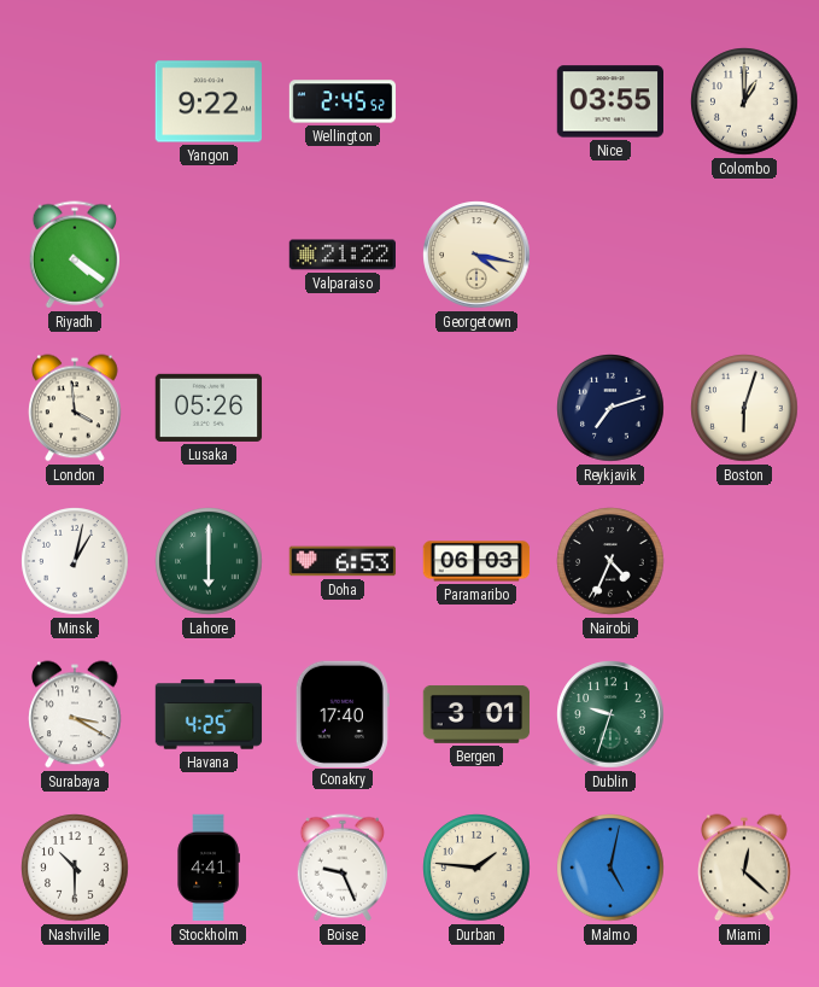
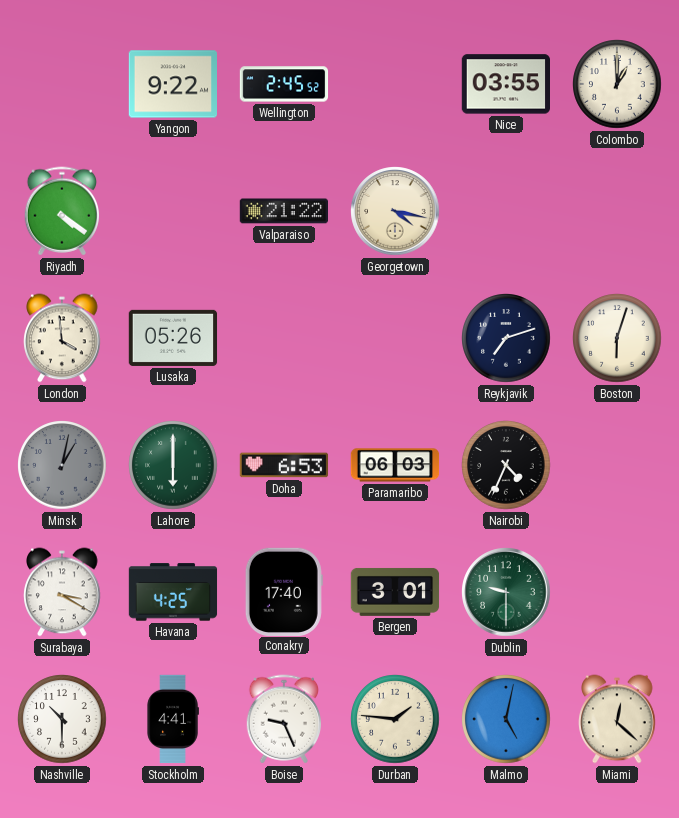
Minsk dial: white -> grey
Dublin: 9:33 -> 9:30
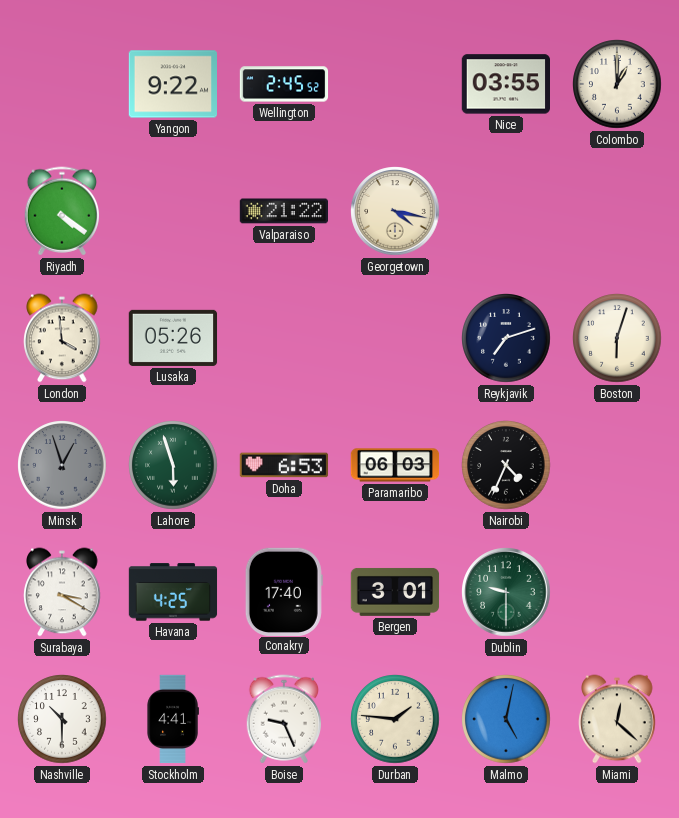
Minsk: 1:02 -> 12:57
Lahore: 6:00 -> 5:57
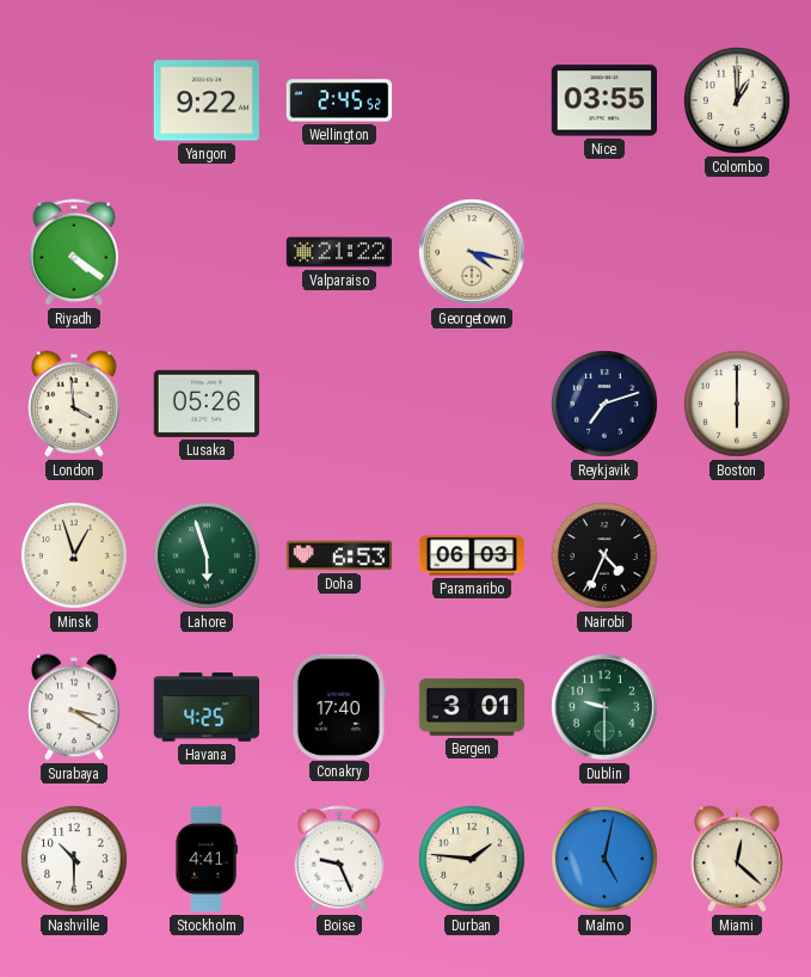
Boston: 6:03 -> 6:00
Minsk dial: grey -> cream
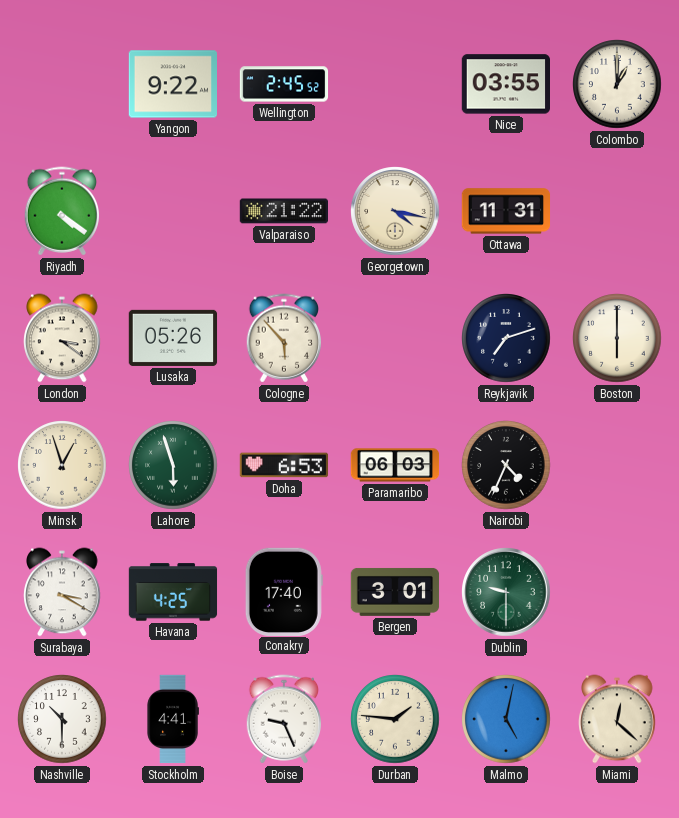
Ottawa: none -> 11:31
London: 3:59 -> 3:21
Cologne: none -> 5:53
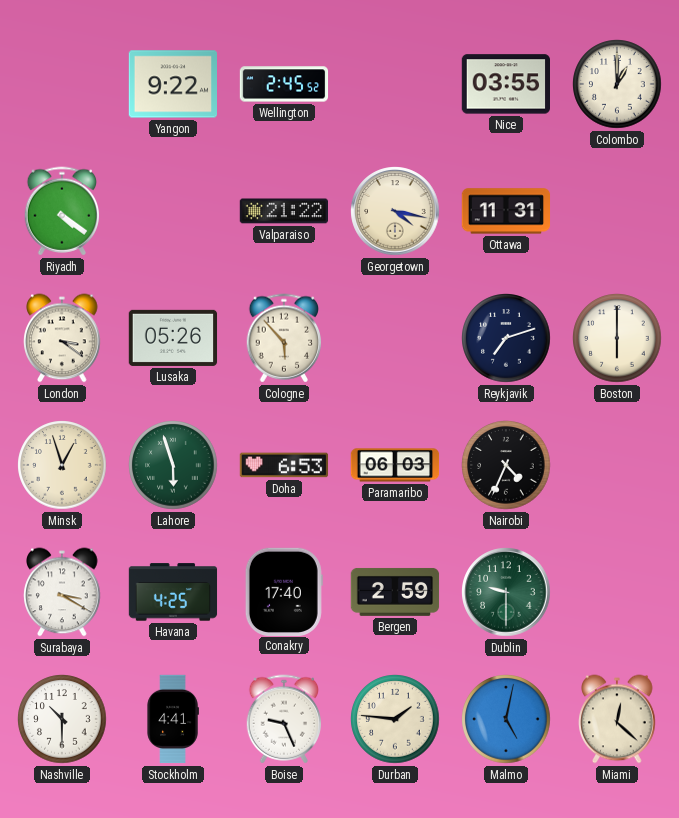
Bergen: 3:01 -> 2:59
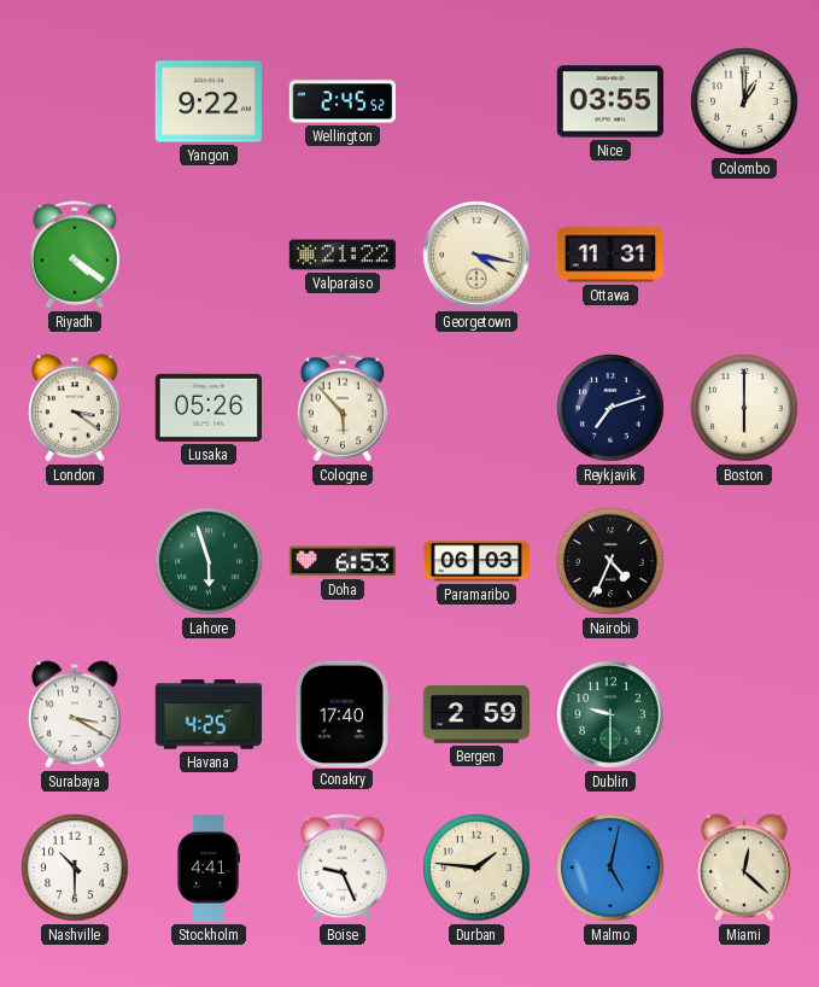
Minsk: 12:57 -> none
